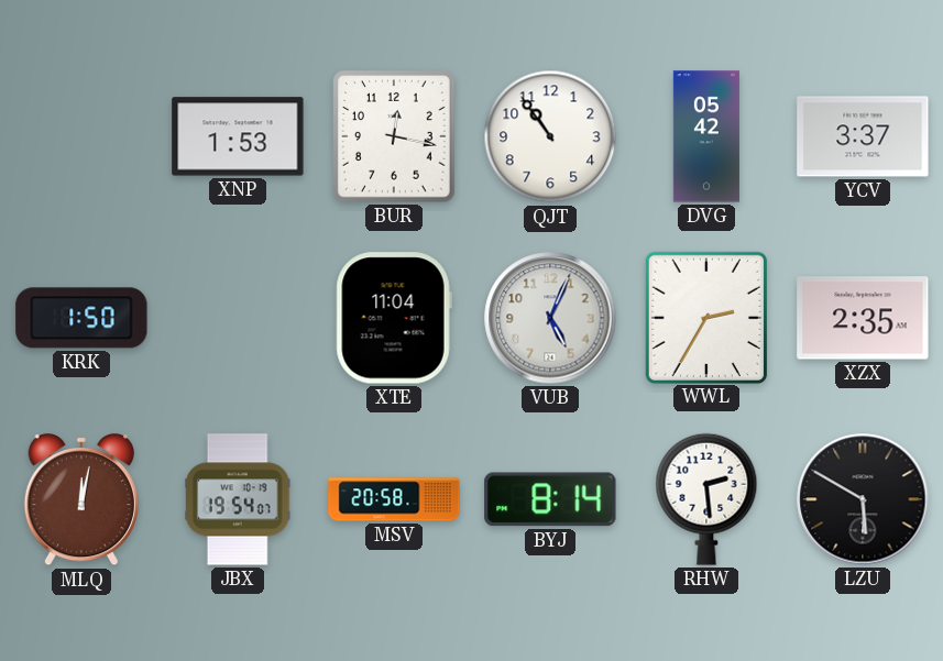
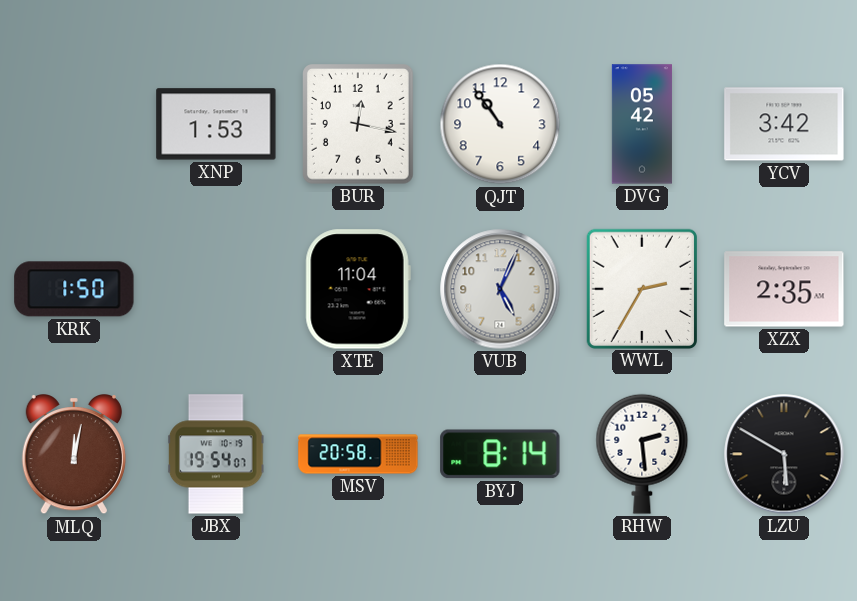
YCV: 3:37 -> 3:42
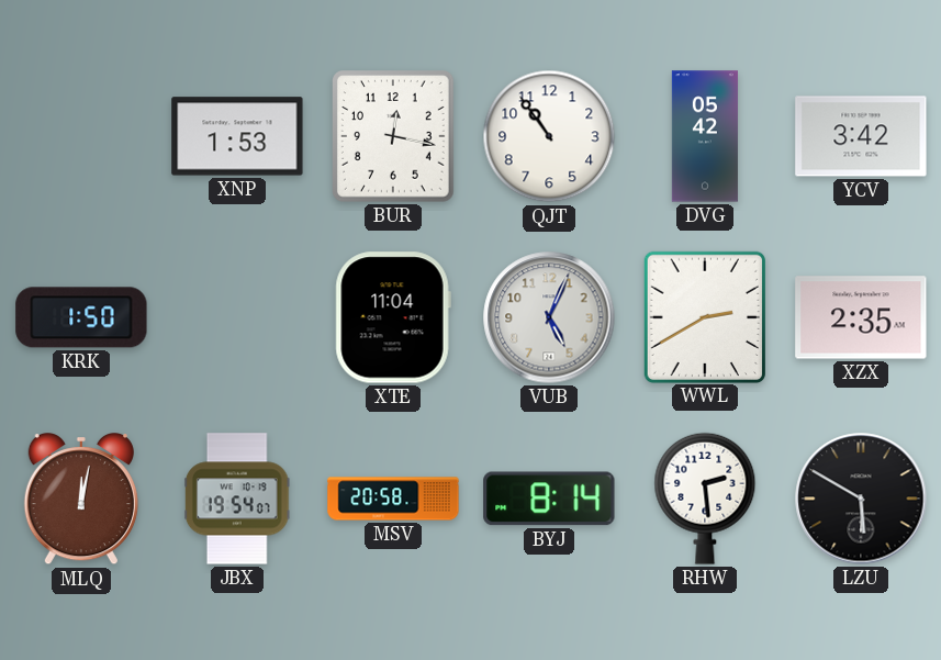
WWL: 2:35 -> 2:40
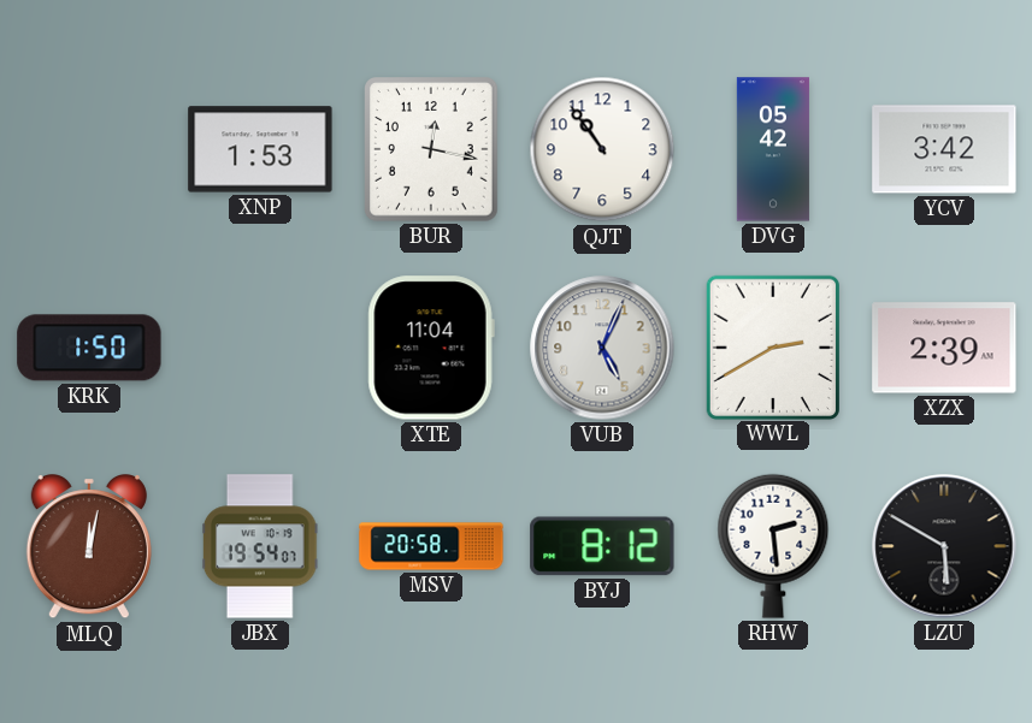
XZX: 2:35 -> 2:39
BYJ: 8:14 -> 8:12
